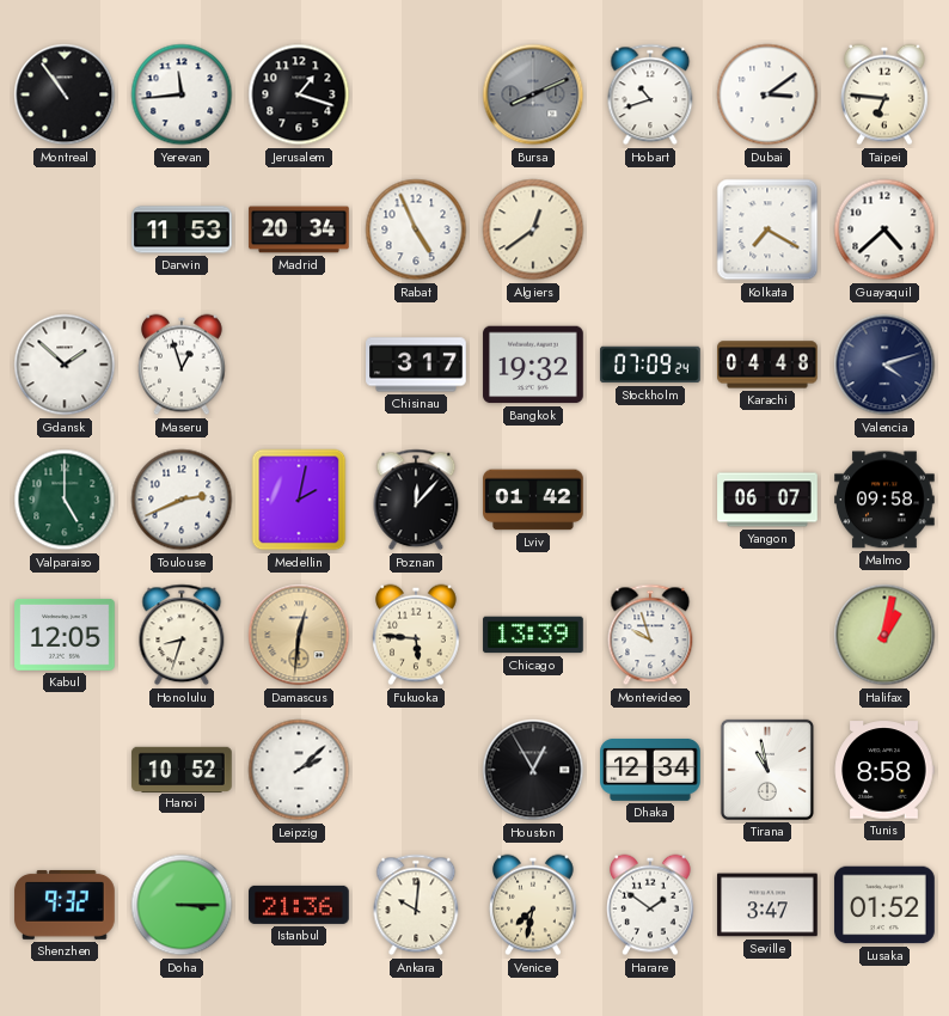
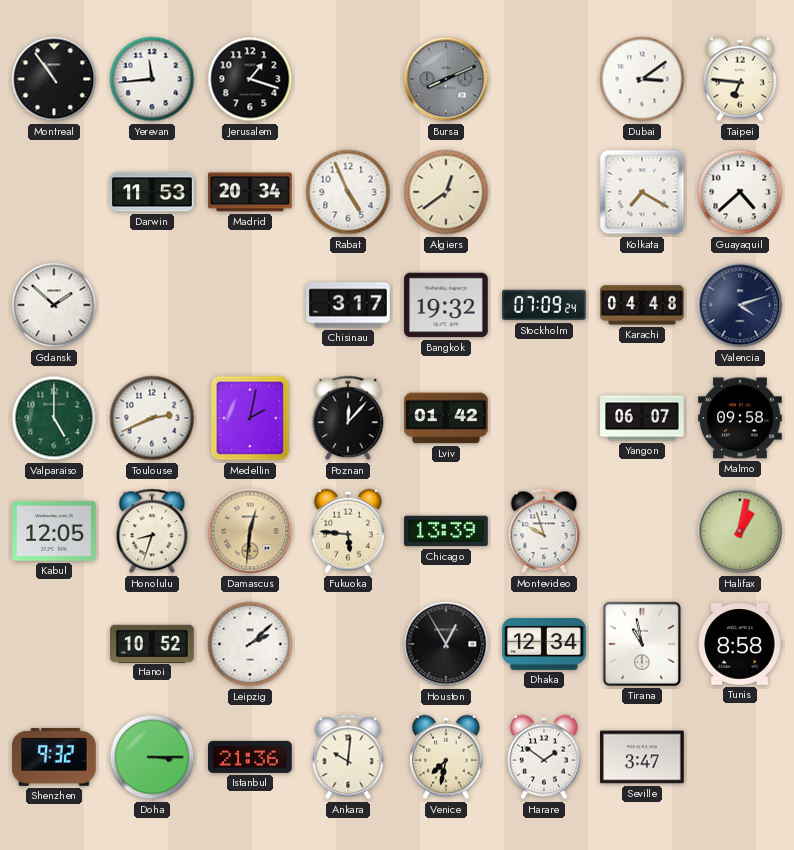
Hobart: 10:42 -> none
Maseru: 12:57 -> none
Lusaka: 01:52 -> none
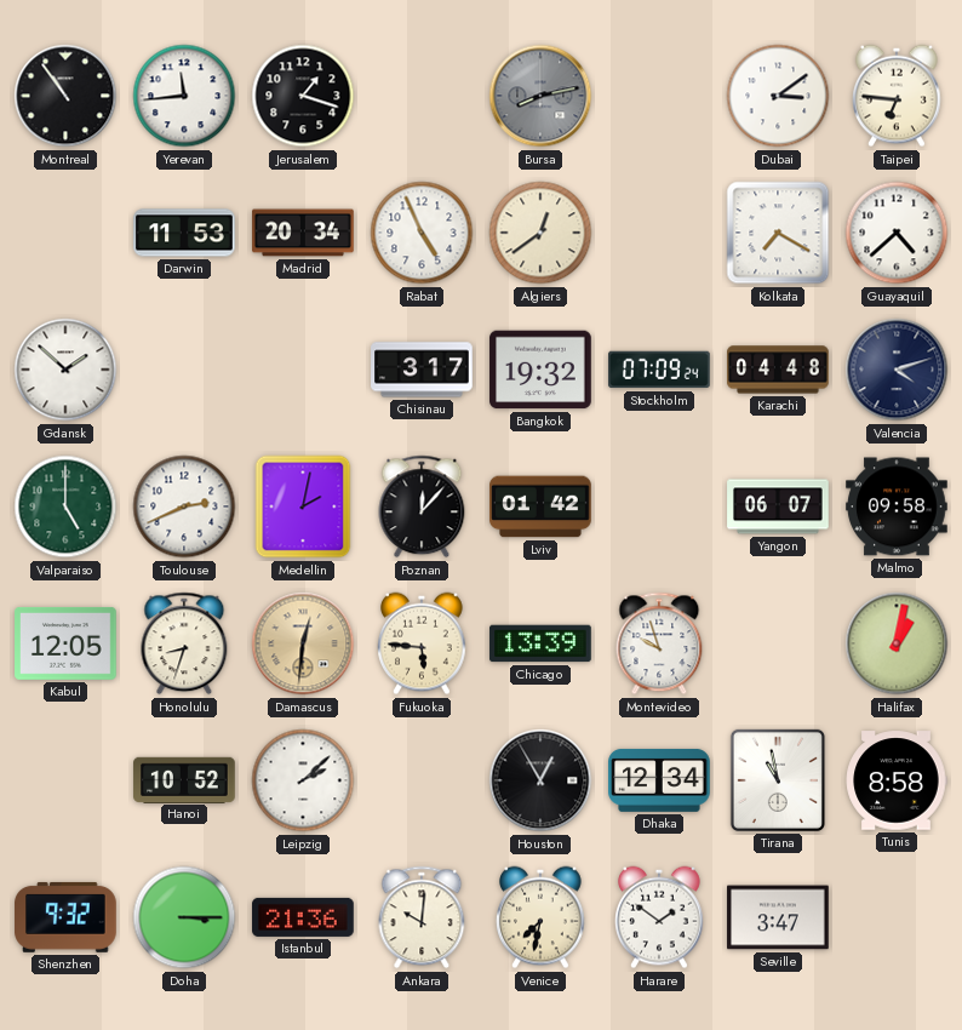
Bursa: 8:11 -> 8:13
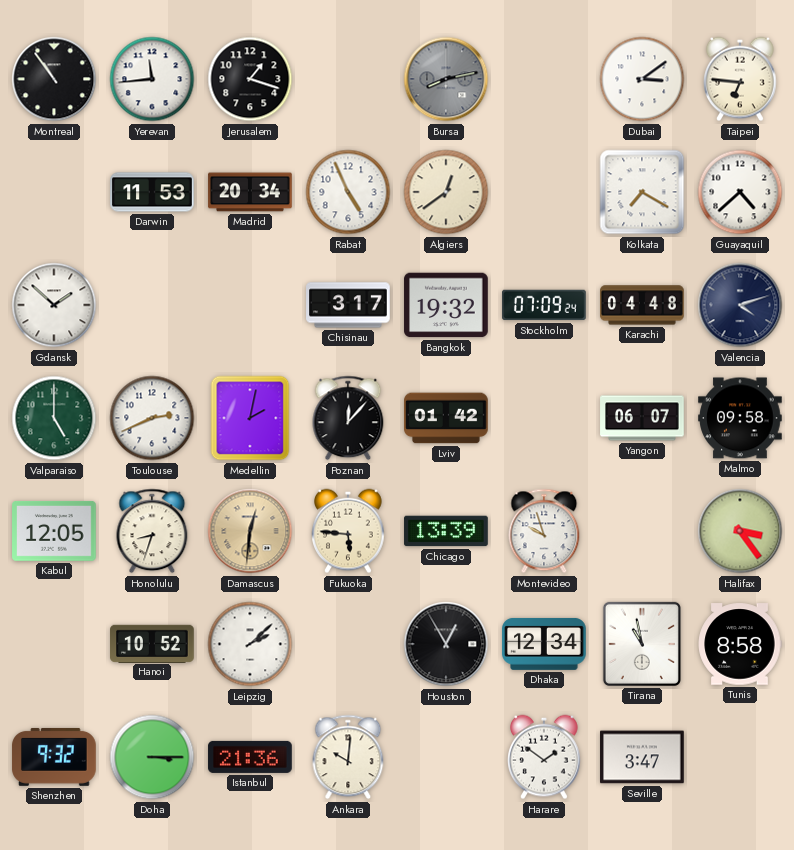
Halifax: 1:02 -> 3:24
Venice: 7:32 -> none
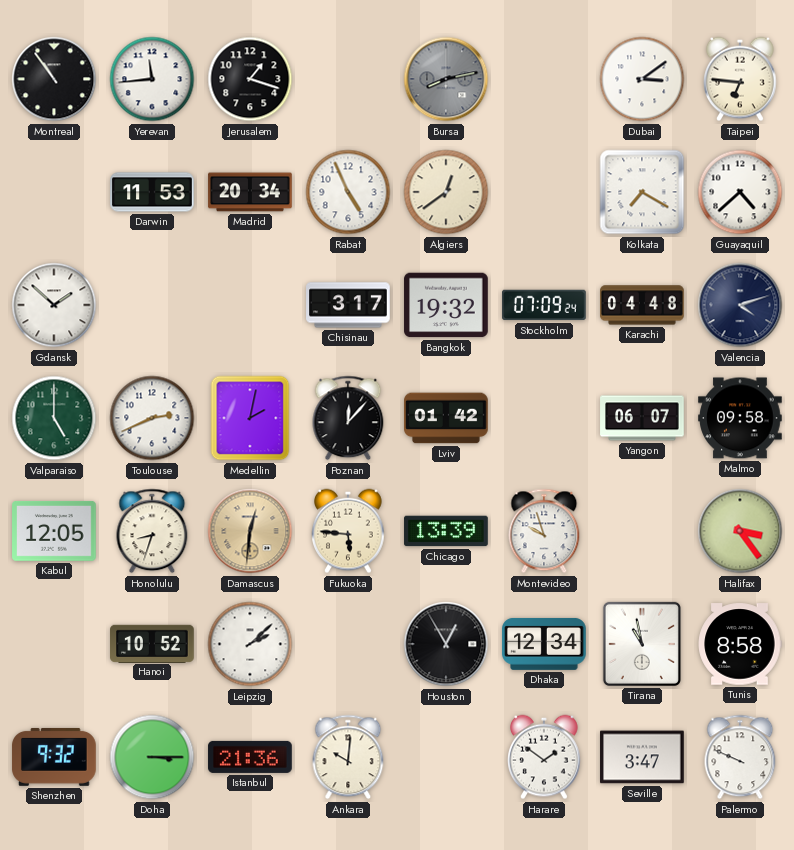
Palermo: none -> 9:49
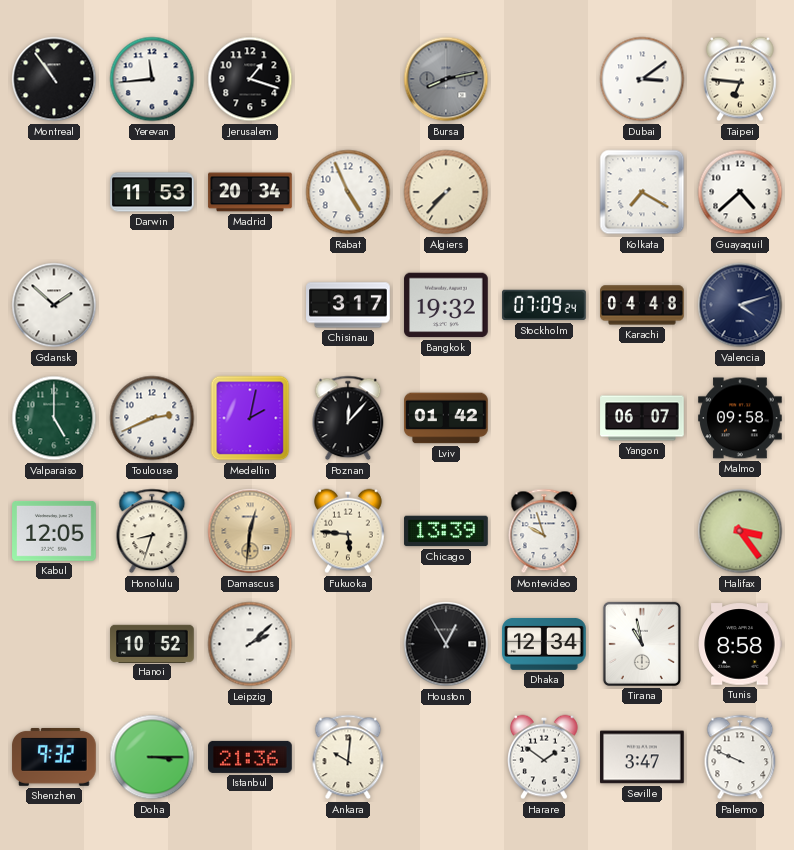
Algiers: 12:39 -> 7:37
